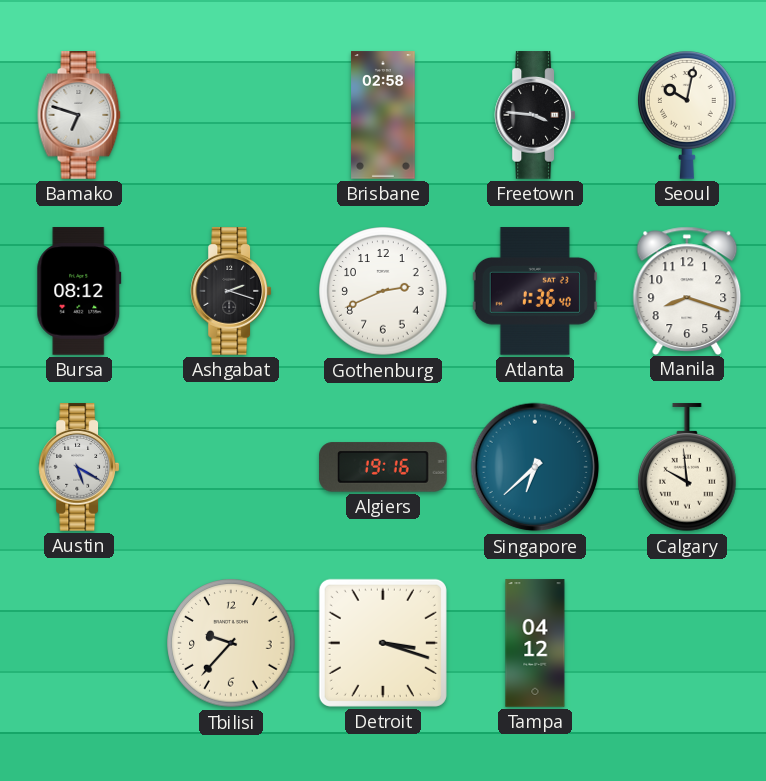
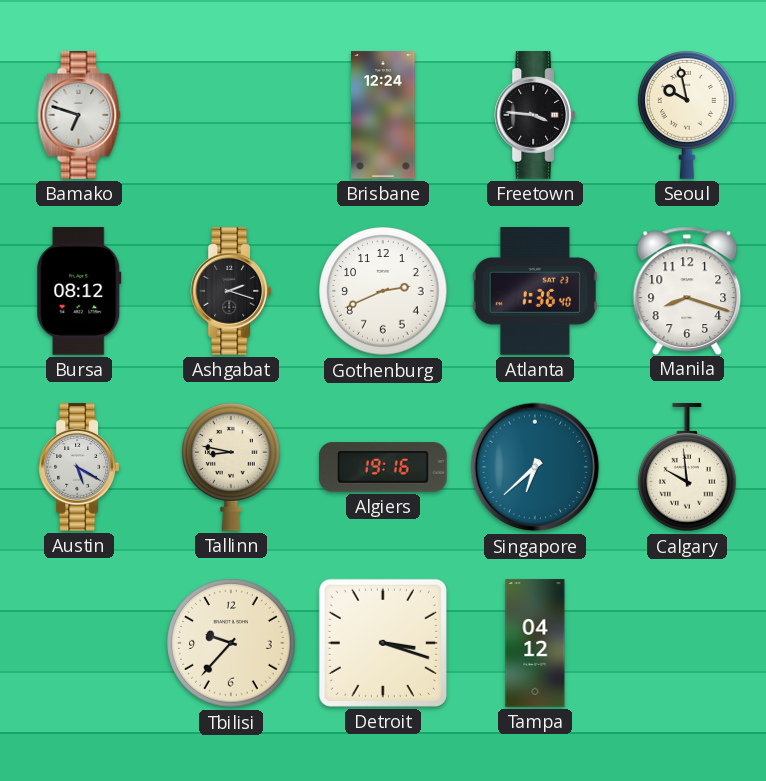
Brisbane: 02:58 -> 12:24
Seoul: 10:02 -> 9:58
Tallinn: none -> 8:47
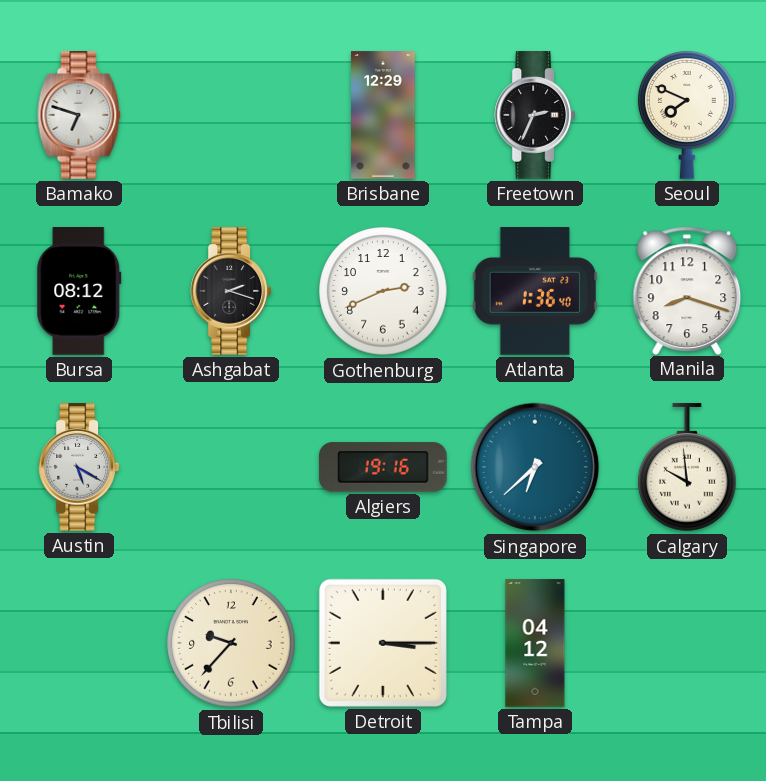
Brisbane: 12:24 -> 12:29
Freetown: 3:46 -> 2:34
Seoul: 9:58 -> 7:49
Tallinn: 8:47 -> none
Detroit: 3:18 -> 3:15
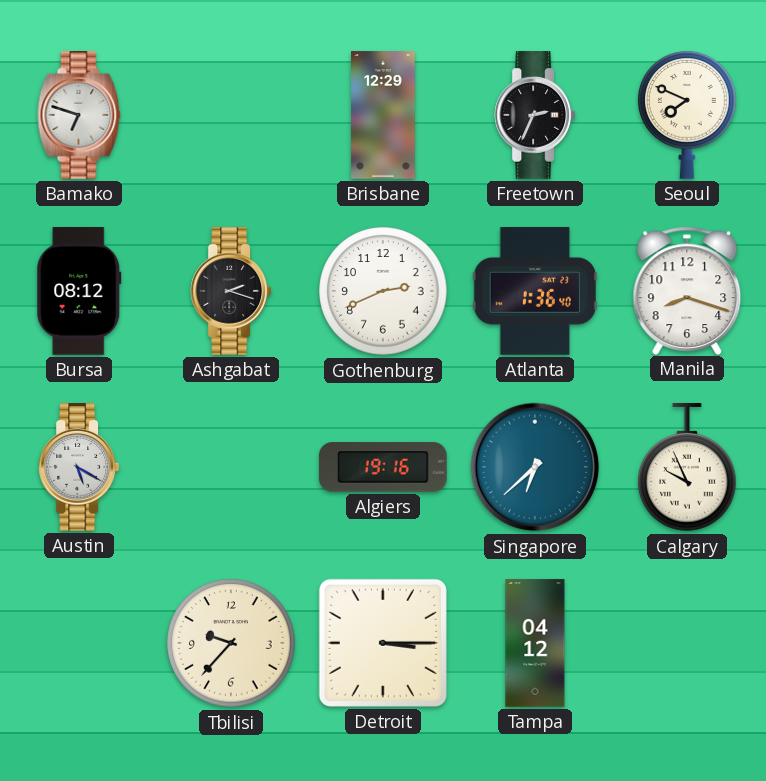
Calgary: 9:59 -> 9:56
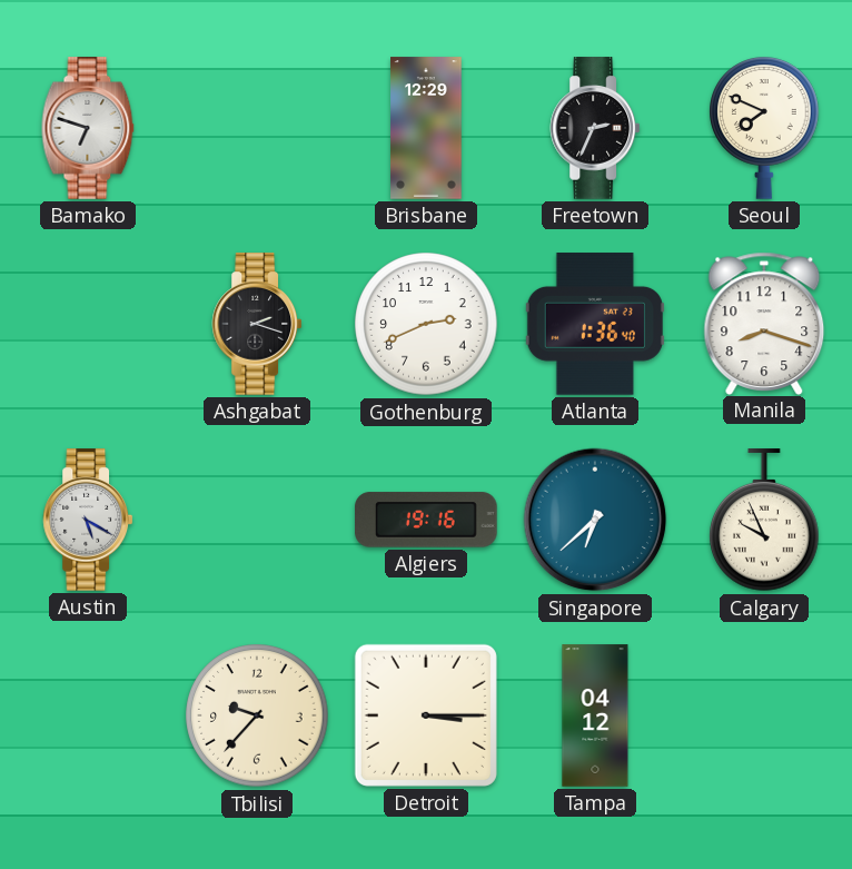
Bursa: 08:12 -> none
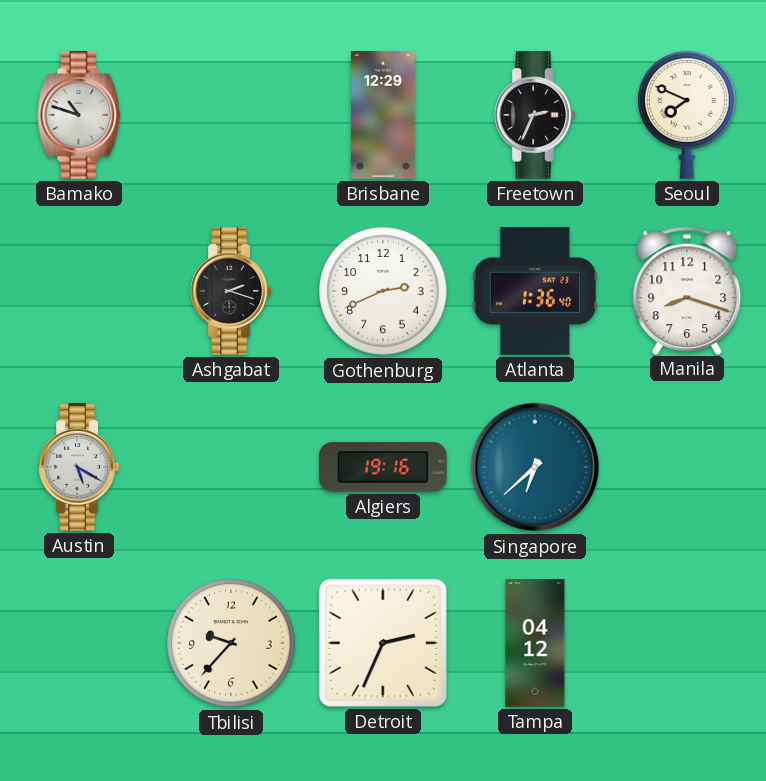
Bamako: 6:48 -> 10:48
Calgary: 9:56 -> none
Detroit: 3:15 -> 2:34
